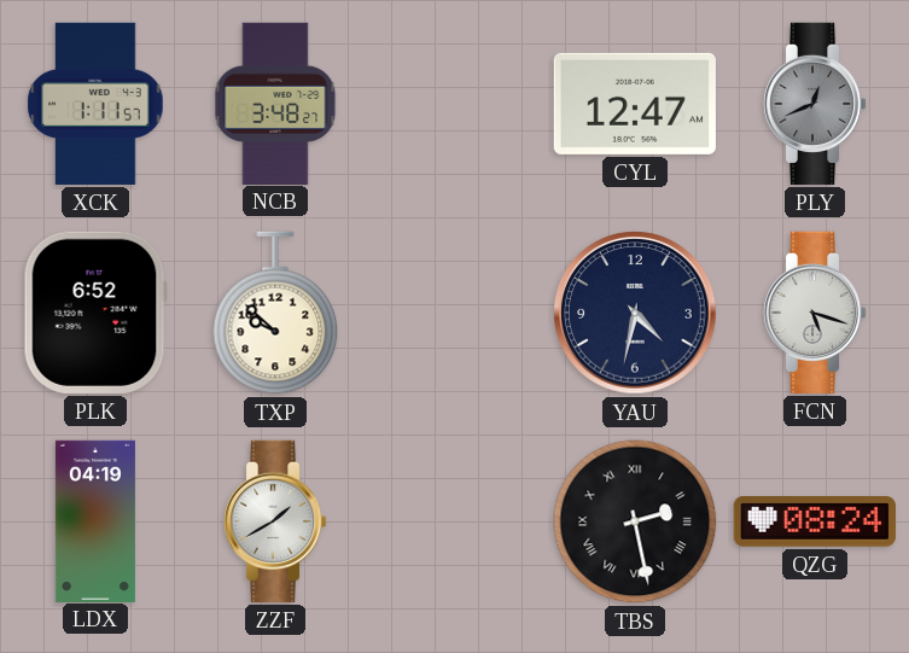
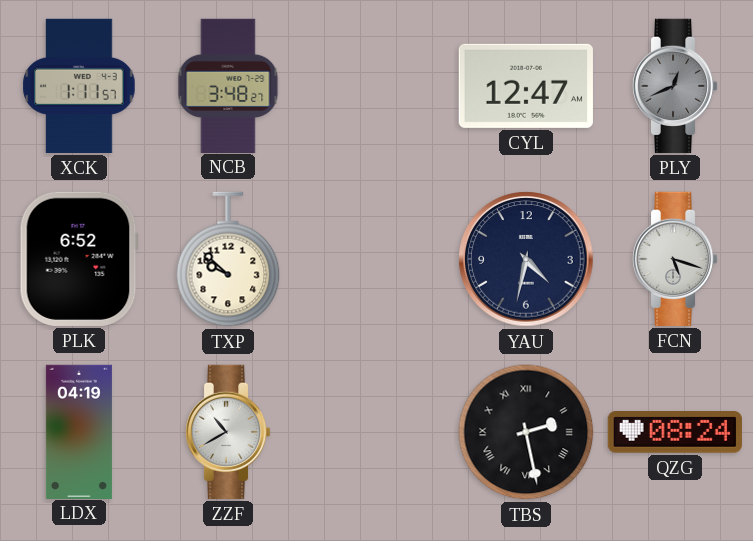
ZZF: 1:40 -> 10:40
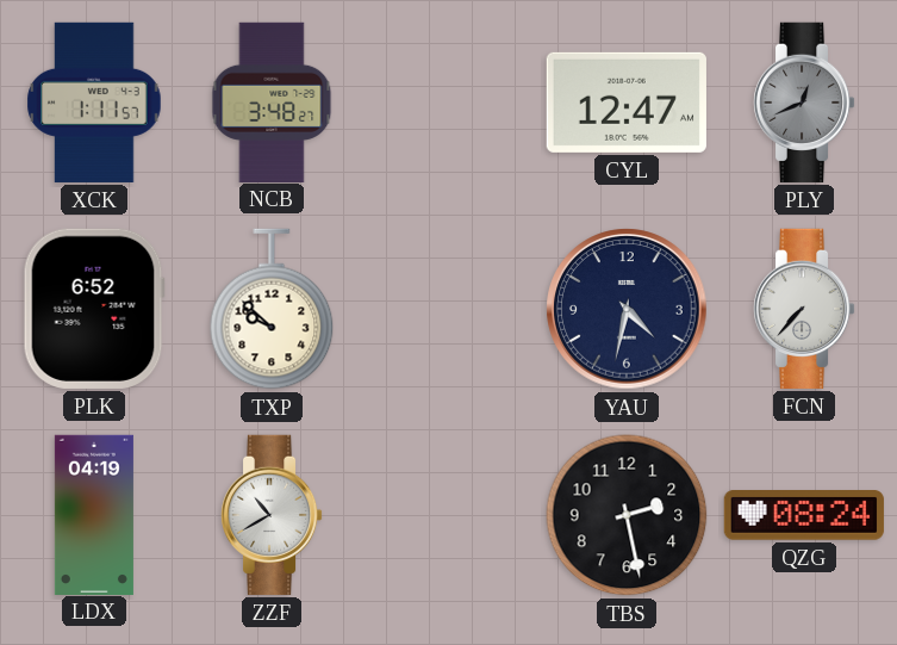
FCN: 5:18 -> 7:37
TBS numerals: Roman -> Arabic
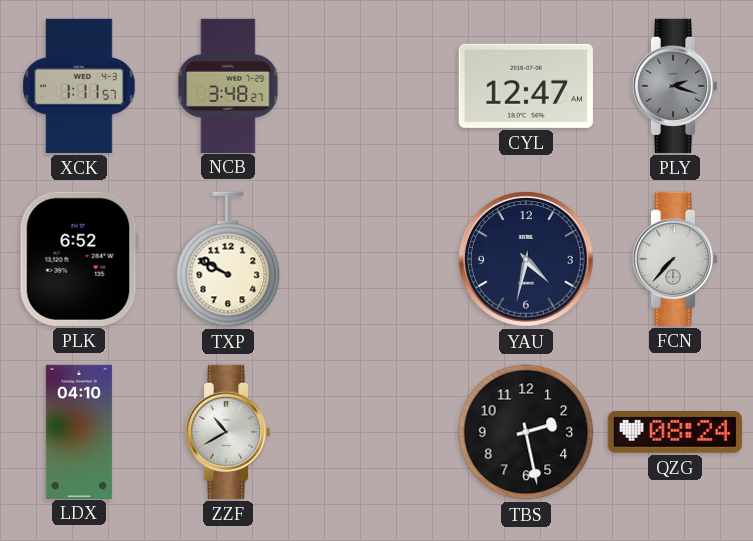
PLY: 12:41 -> 2:18
TXP: 9:52 -> 9:50
LDX: 04:19 -> 04:10
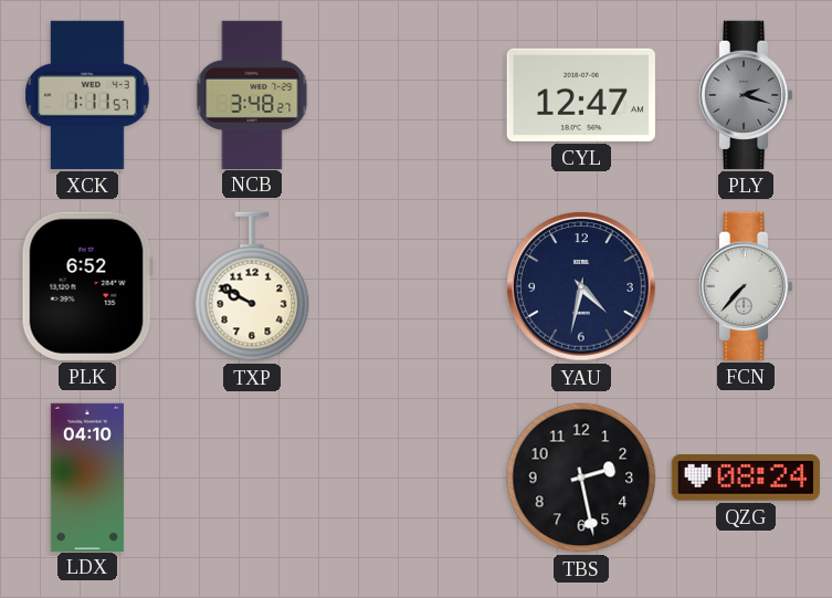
ZZF: 10:40 -> none
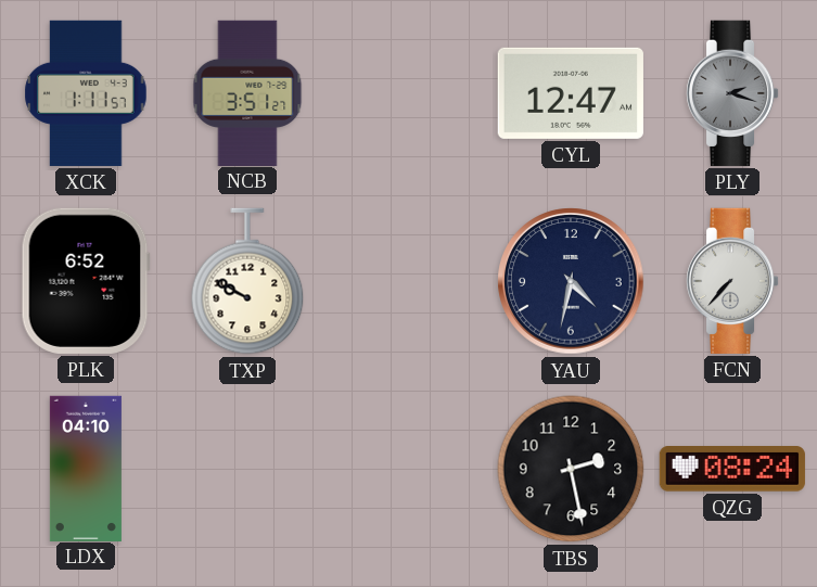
NCB: 3:48 -> 3:51
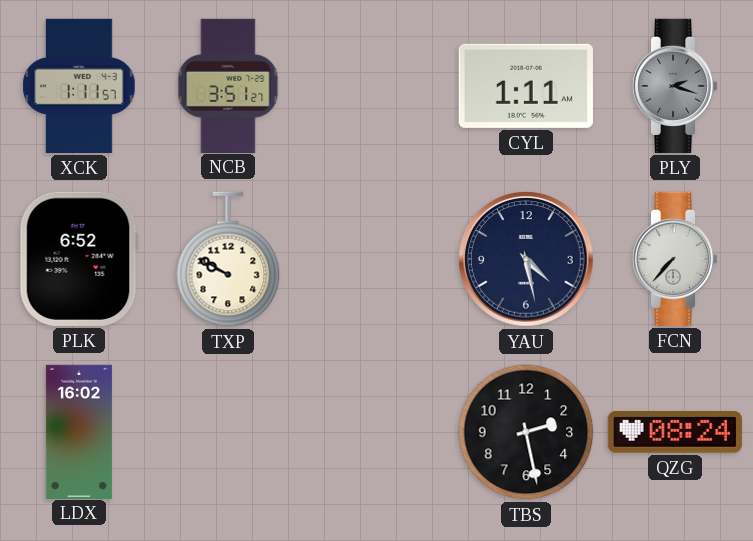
CYL: 12:47 -> 1:11
YAU: 4:32 -> 4:28
LDX: 04:10 -> 16:02
